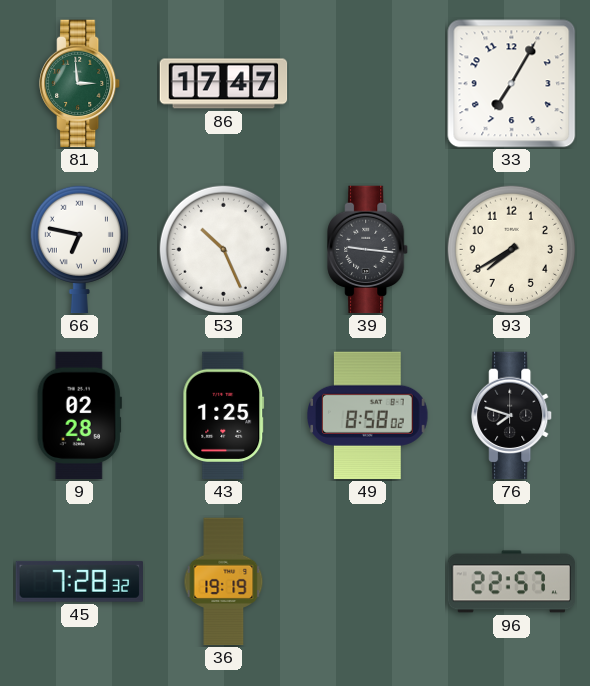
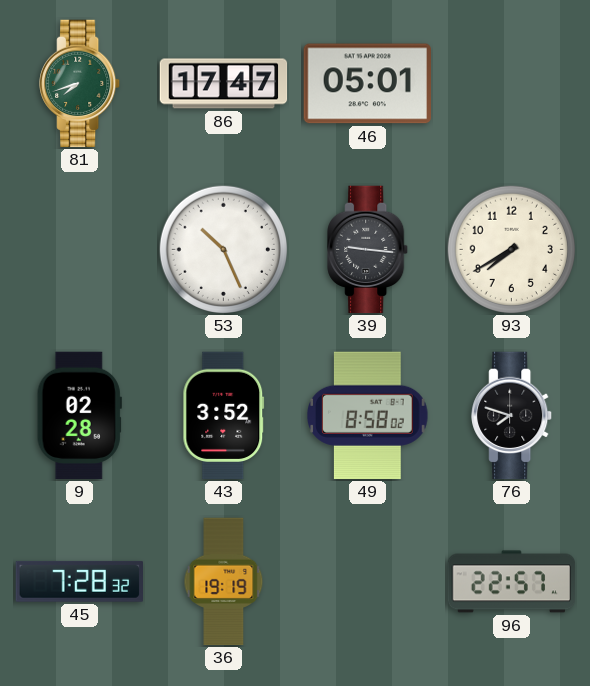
81: 2:59 -> 7:42
46: none -> 05:01
33: 7:05 -> none
66: 6:47 -> none
43: 1:25 -> 3:52
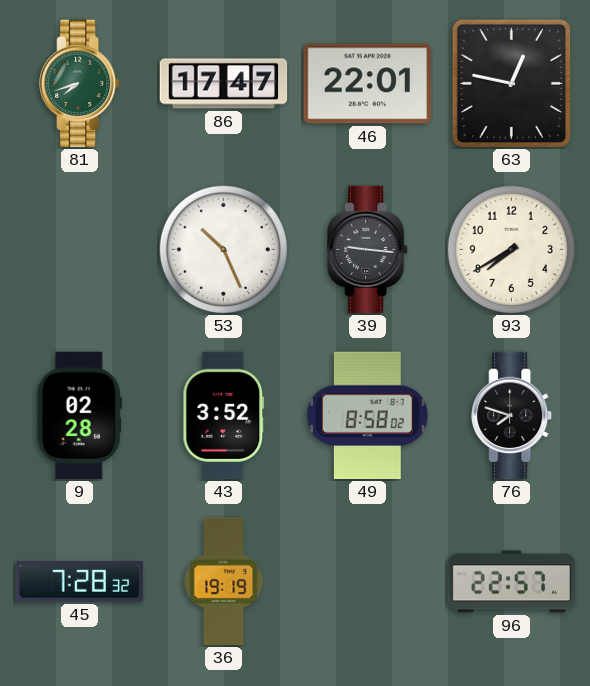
46: 05:01 -> 22:01
63: none -> 12:47
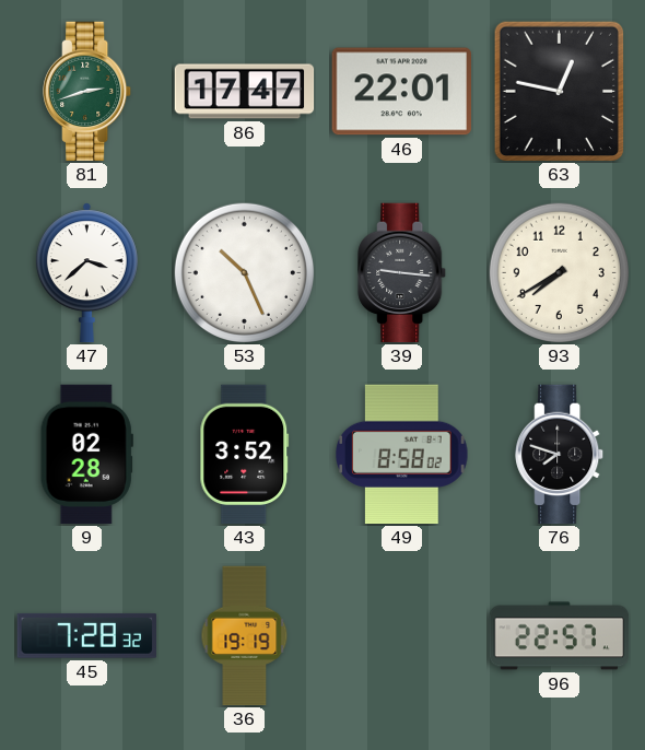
81: 7:42 -> 2:42
47: none -> 3:38
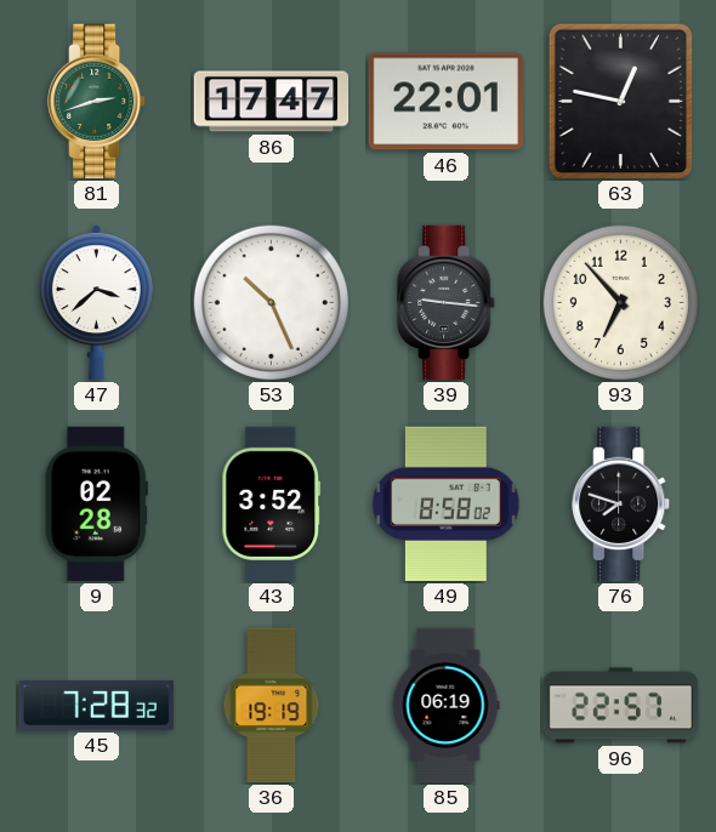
93: 7:40 -> 6:53
85: none -> 06:19
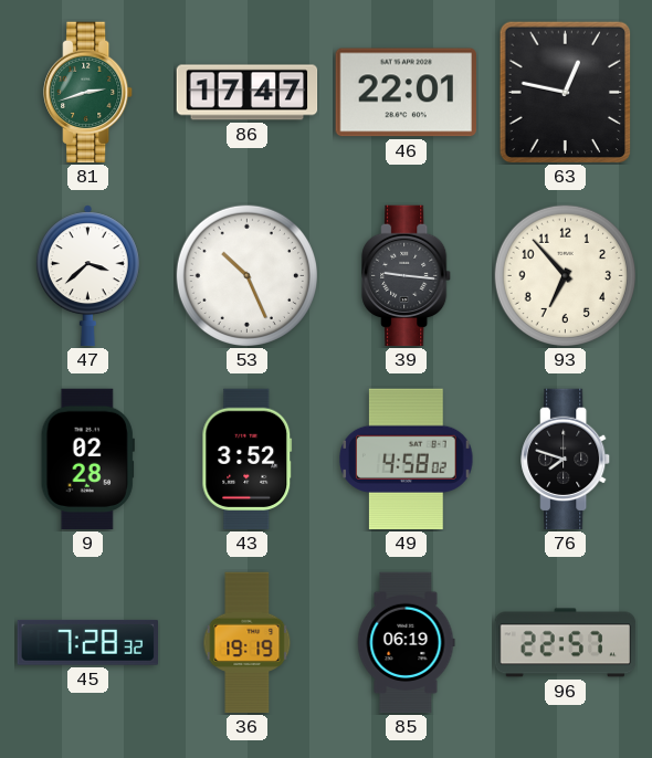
49: 8:58 -> 4:58
